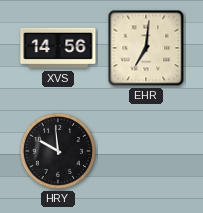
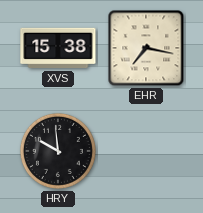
XVS: 14:56 -> 15:38
EHR: 7:01 -> 7:17
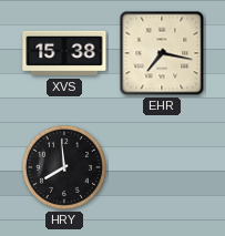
HRY: 9:59 -> 7:59
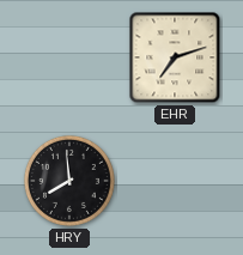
XVS: 15:38 -> none
EHR: 7:17 -> 7:12
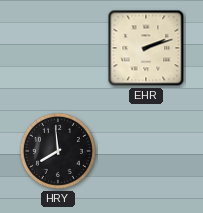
EHR: 7:12 -> 2:12
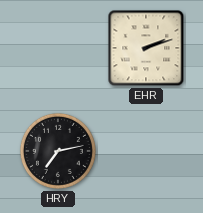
HRY: 7:59 -> 7:13
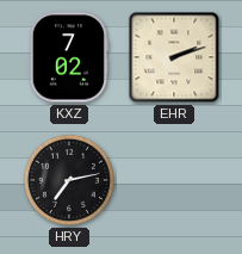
KXZ: none -> 7:02
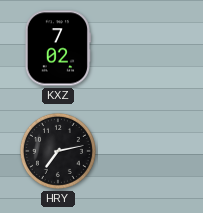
EHR: 2:12 -> none
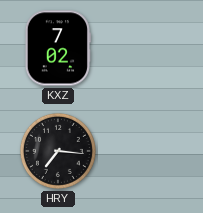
HRY: 7:13 -> 7:16
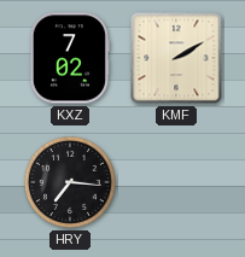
KMF: none -> 2:10
